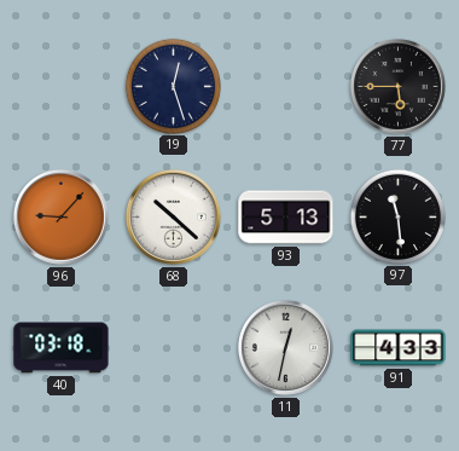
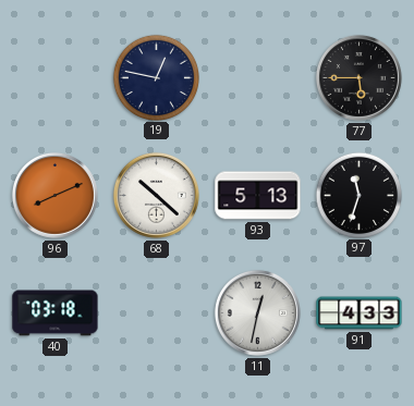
19: 12:27 -> 12:47
96: 9:07 -> 8:11
97: 11:29 -> 11:33
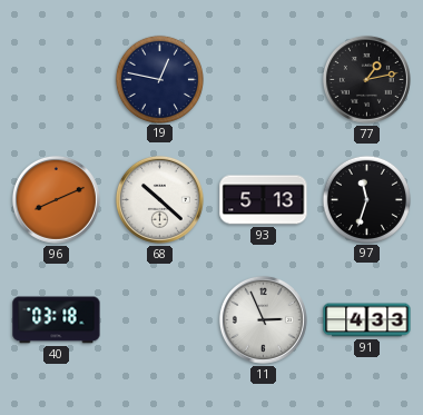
77: 5:45 -> 1:13
11: 12:32 -> 2:56
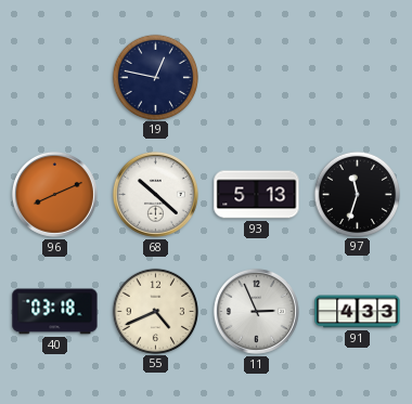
77: 1:13 -> none
55: none -> 4:41
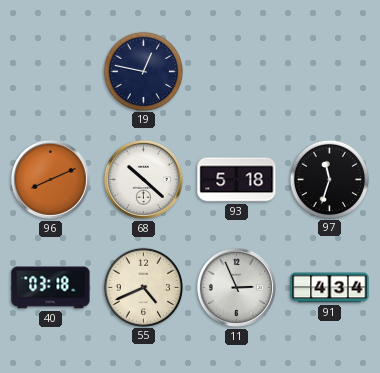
93: 5:13 -> 5:18
91: 4:33 -> 4:34
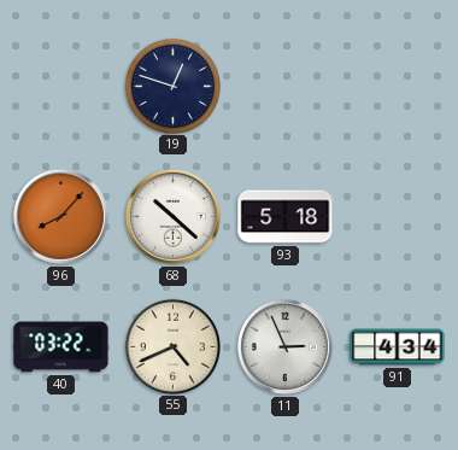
19: 12:47 -> 12:48
96: 8:11 -> 8:07
97: 11:33 -> none
40: 03:18 -> 03:22
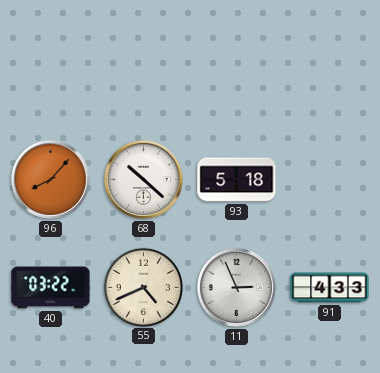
19: 12:48 -> none
91: 4:34 -> 4:33
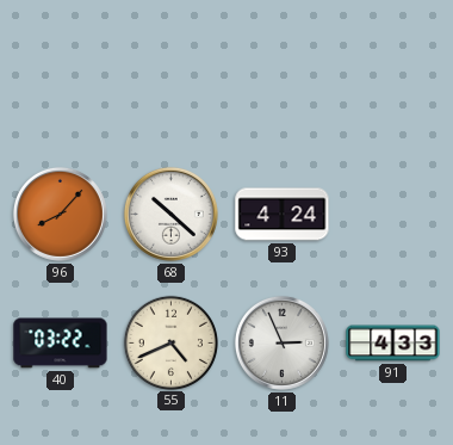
93: 5:18 -> 4:24
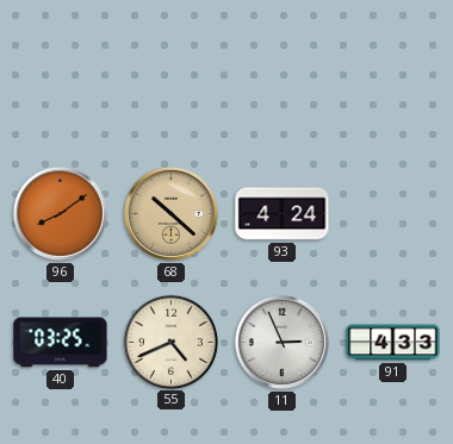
96: 8:07 -> 8:09
68 dial: white -> champagne
40: 03:22 -> 03:25
